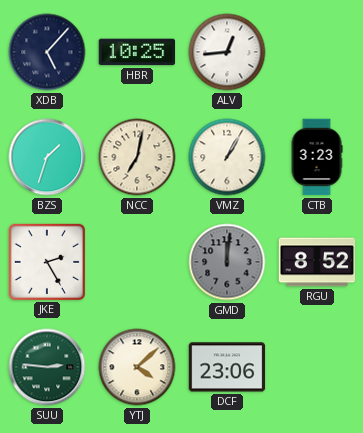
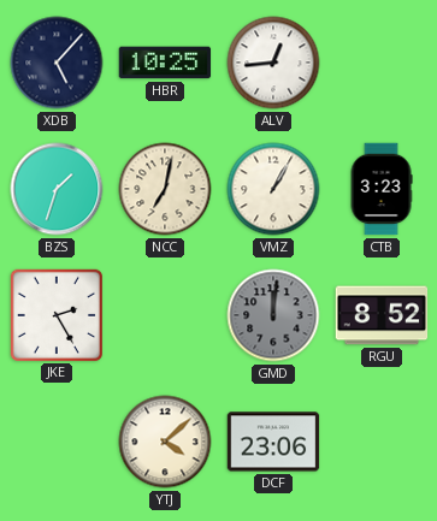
SUU: 2:46 -> none
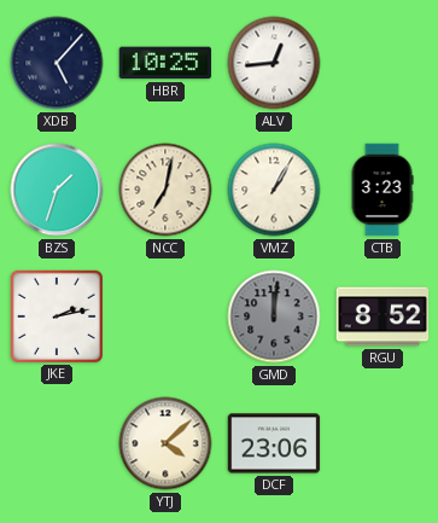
JKE: 2:25 -> 2:13
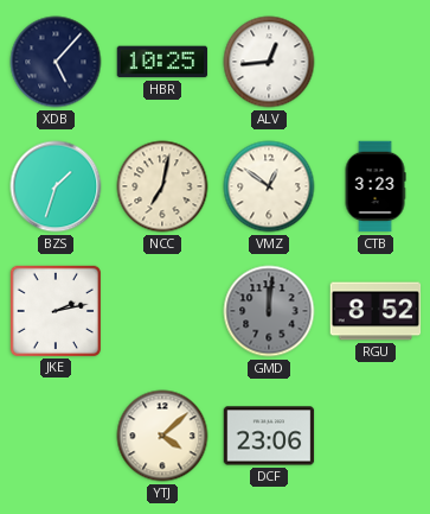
VMZ: 1:05 -> 12:51
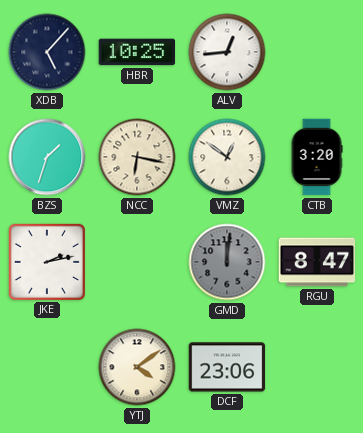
NCC: 7:02 -> 6:17
CTB: 3:23 -> 3:20
RGU: 8:52 -> 8:47
YTJ: 4:08 -> 4:09
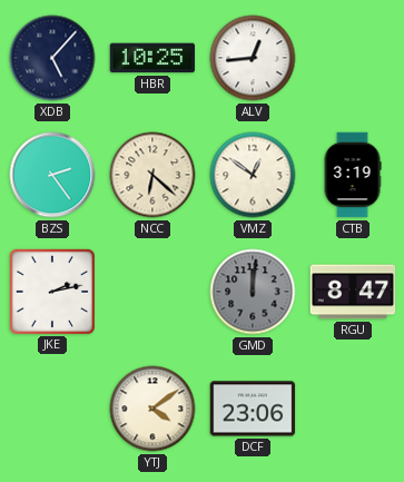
BZS: 1:33 -> 2:24
NCC: 6:17 -> 6:22
CTB: 3:20 -> 3:19
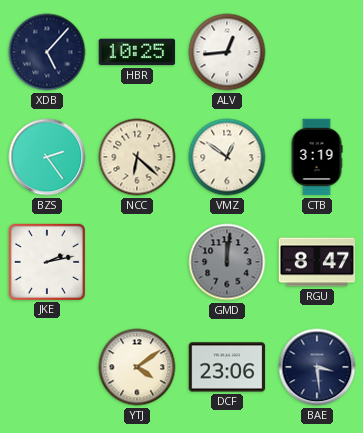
BAE: none -> 3:29
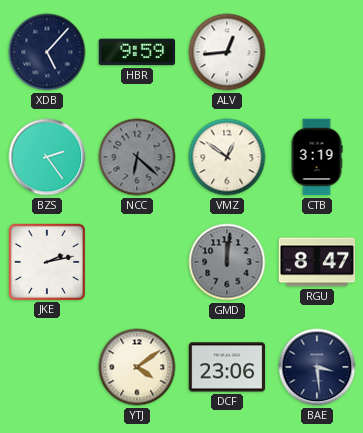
HBR: 10:25 -> 9:59
NCC dial: cream -> grey
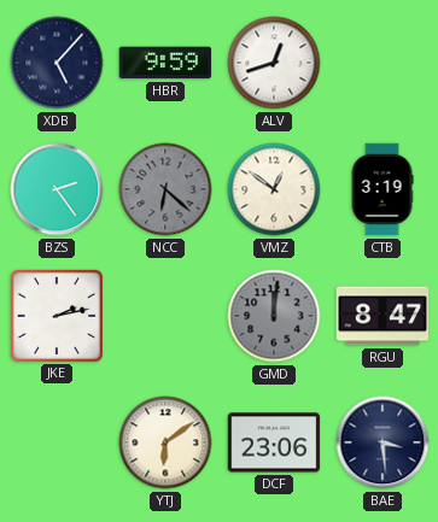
ALV: 12:44 -> 12:42
YTJ: 4:09 -> 6:09
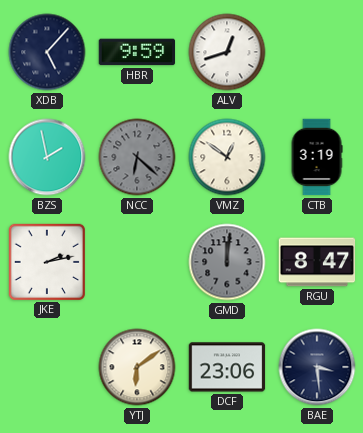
BZS: 2:24 -> 1:58
